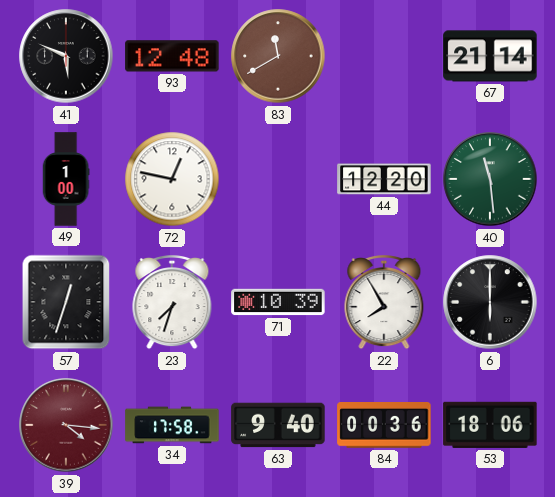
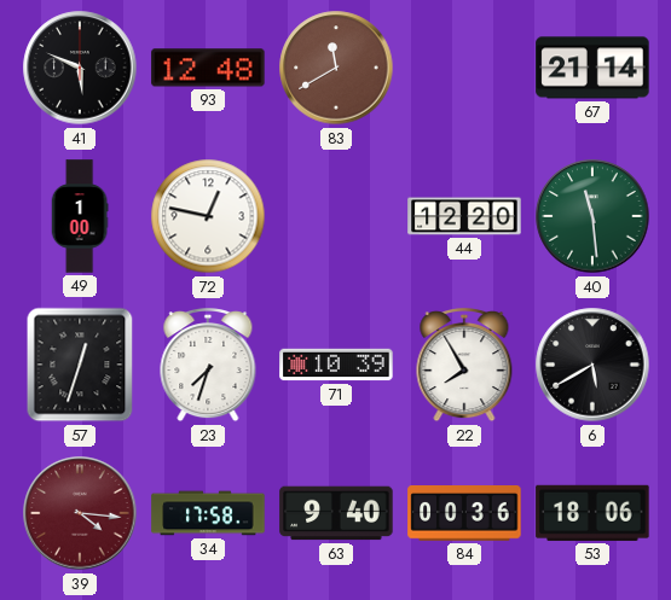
6: 6:00 -> 5:40
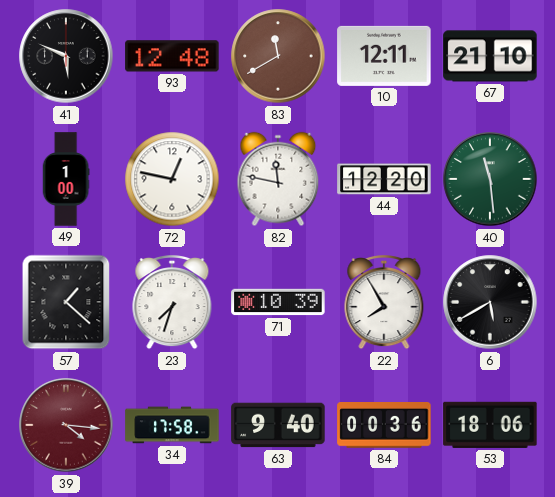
10: none -> 12:11
67: 21:14 -> 21:10
82: none -> 11:47
57: 12:33 -> 1:22
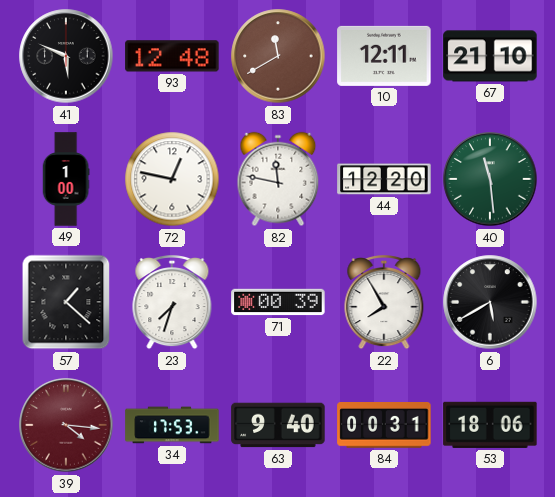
71: 10:39 -> 00:39
34: 17:58 -> 17:53
84: 00:36 -> 00:31
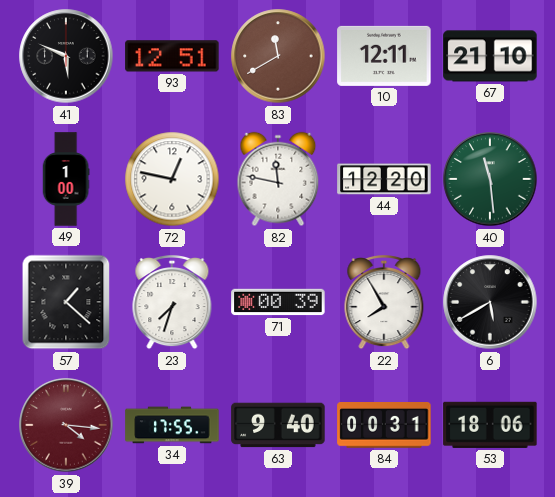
93: 12:48 -> 12:51
34: 17:53 -> 17:55
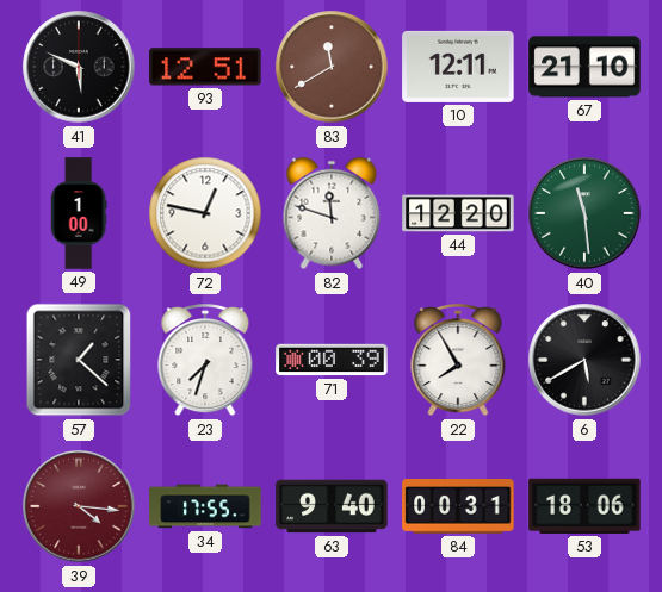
82: 11:47 -> 11:48
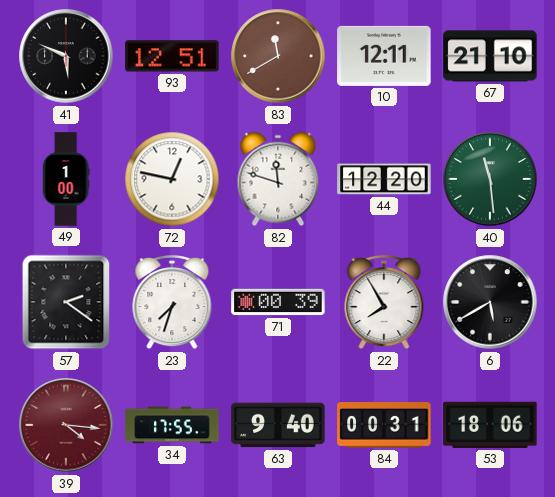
57: 1:22 -> 2:21
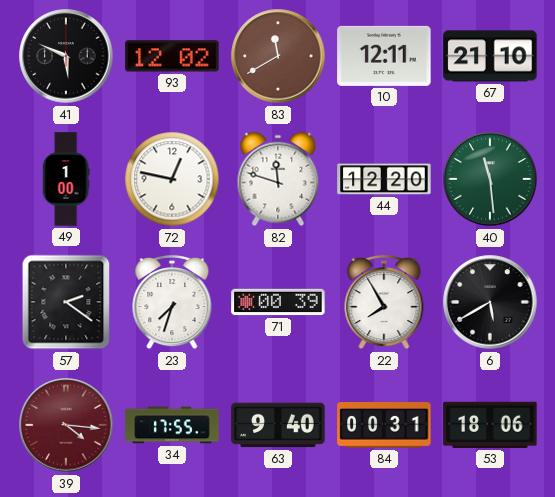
93: 12:51 -> 12:02
